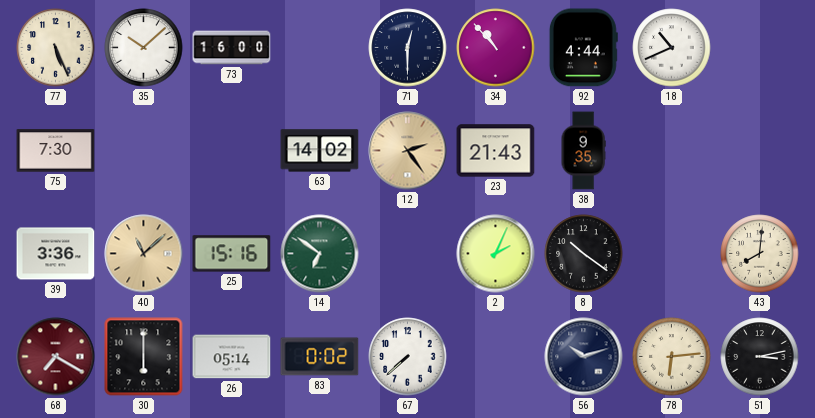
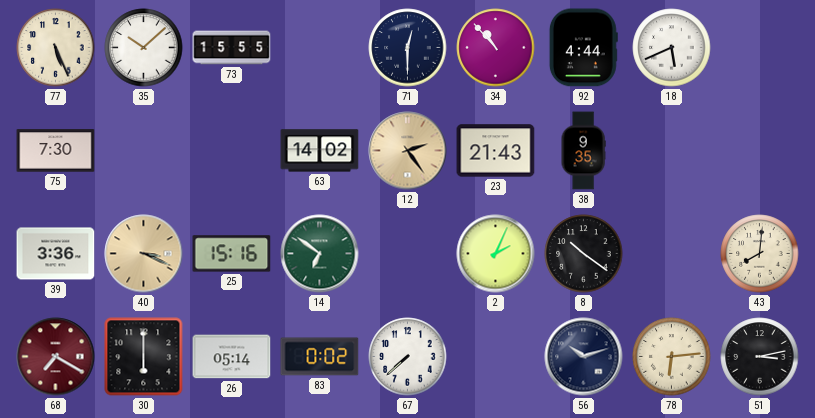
73: 16:00 -> 15:55
18: 10:41 -> 5:41
40: 11:08 -> 3:19
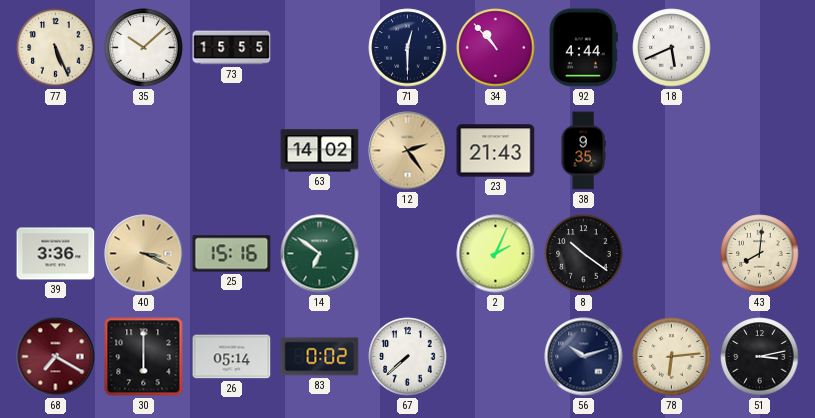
75: 7:30 -> none
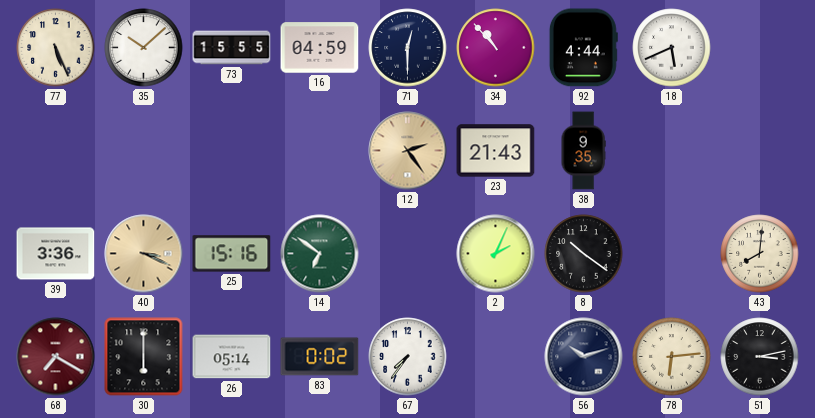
16: none -> 04:59
63: 14:02 -> none
67: 7:38 -> 7:36
